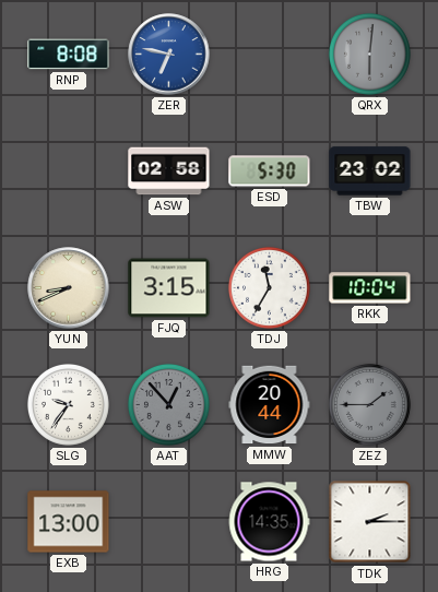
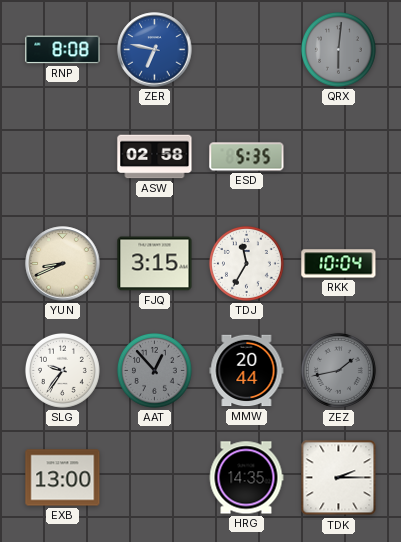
ESD: 5:30 -> 5:35
TBW: 23:02 -> none
ZEZ: 1:45 -> 1:43
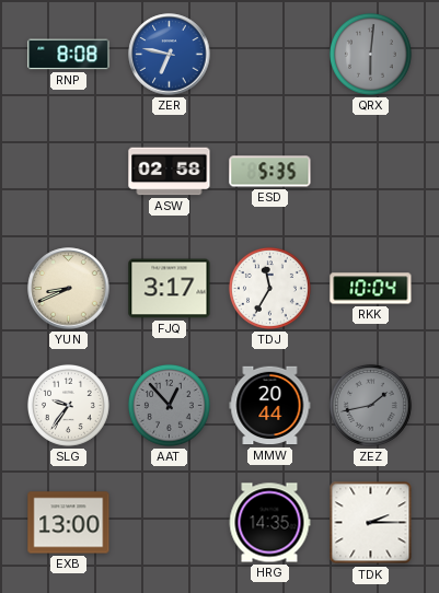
FJQ: 3:15 -> 3:17
